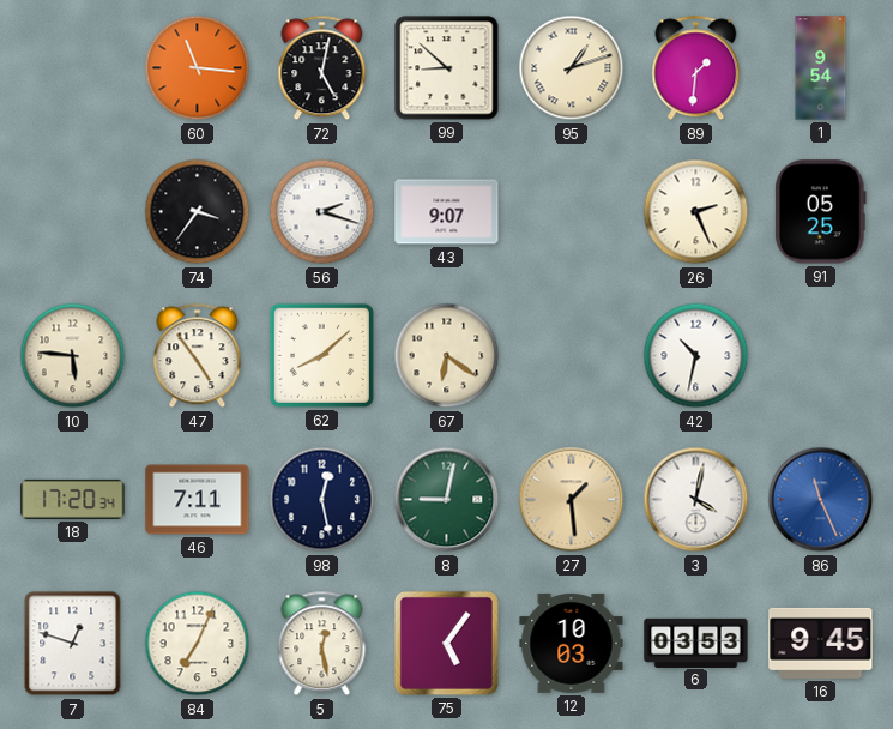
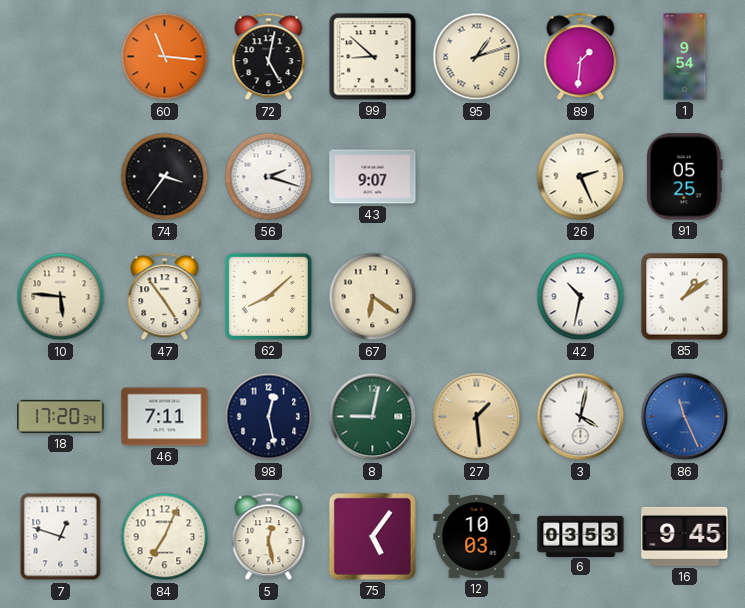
85: none -> 1:09
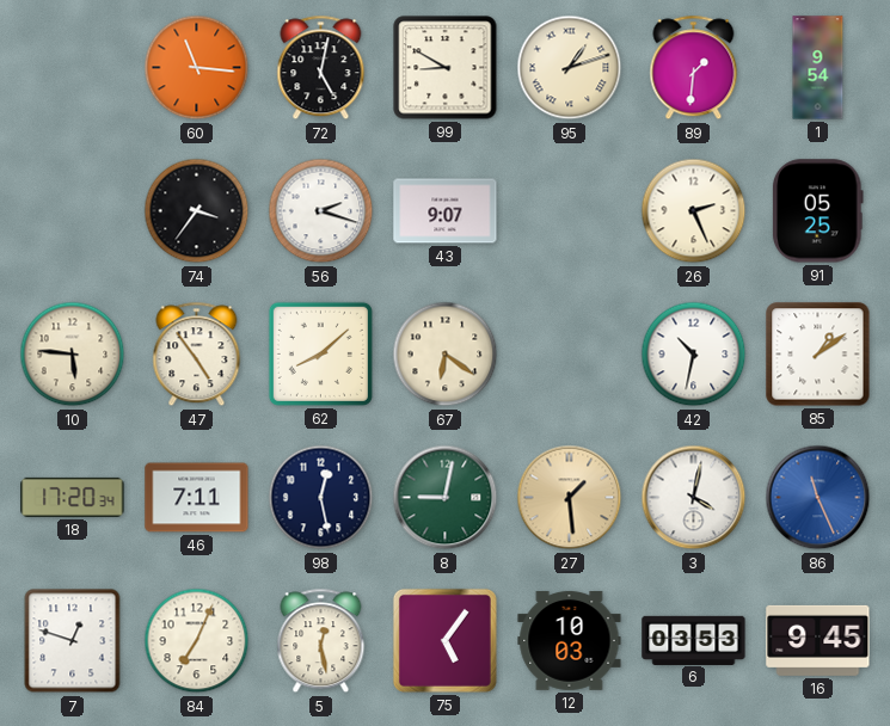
99: 8:52 -> 8:50
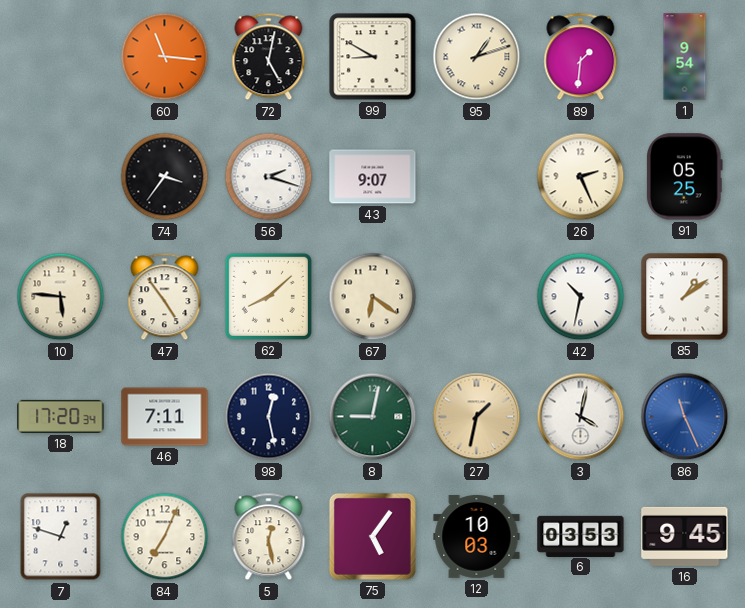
27: 1:29 -> 1:32
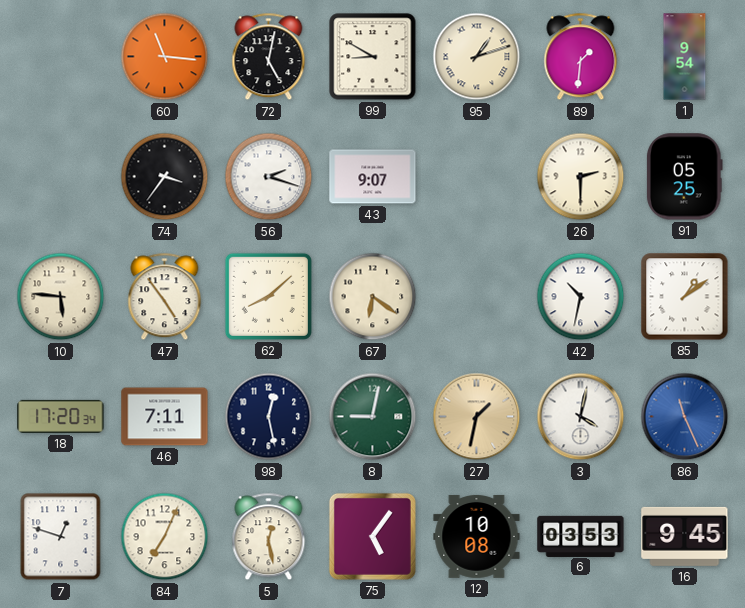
26: 2:26 -> 2:30
12: 10:03 -> 10:08
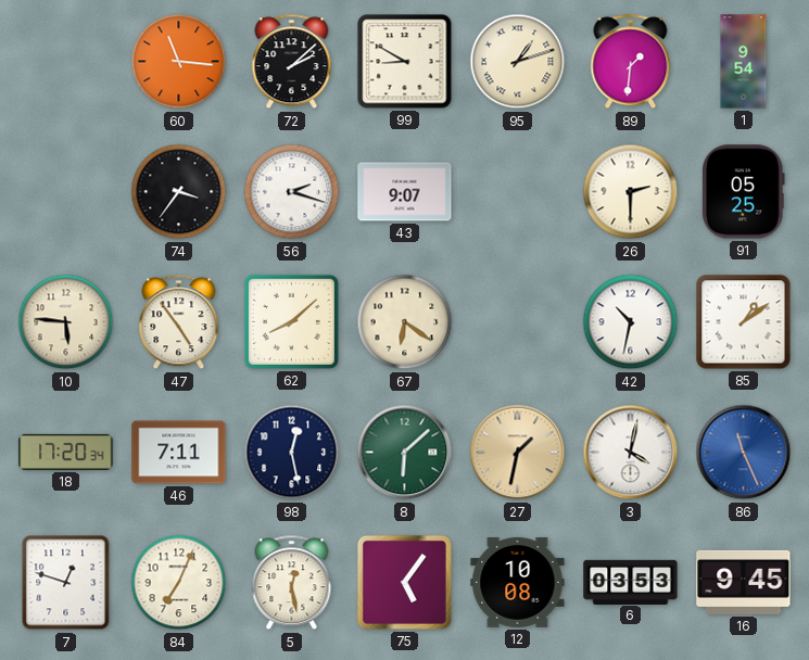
72: 5:02 -> 2:08
8: 9:02 -> 6:08
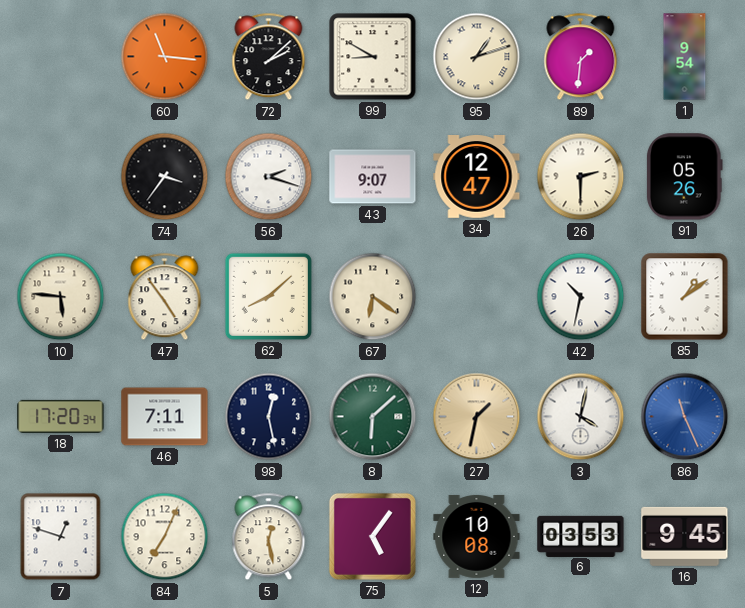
34: none -> 12:47
91: 05:25 -> 05:26
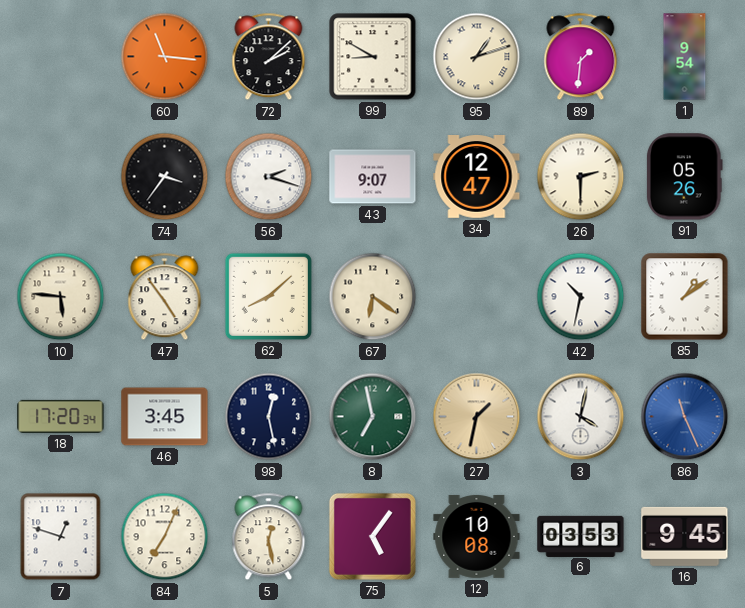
46: 7:11 -> 3:45
8: 6:08 -> 6:58
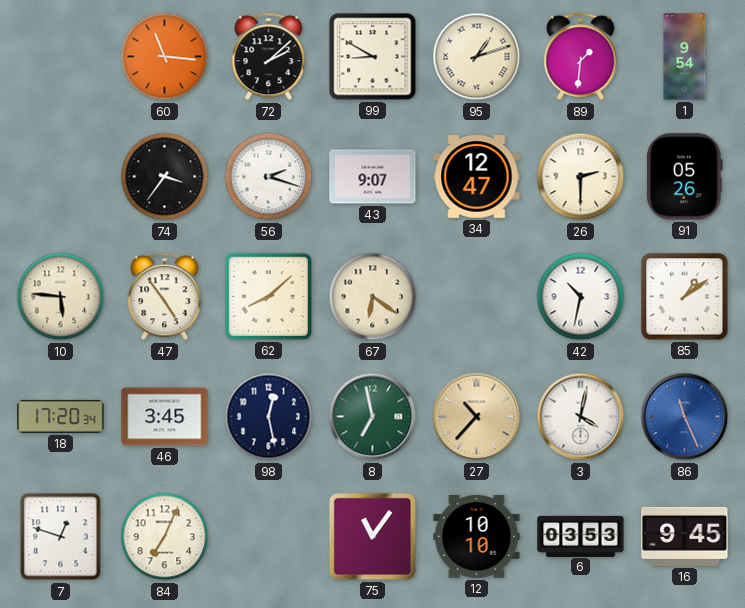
27: 1:32 -> 10:37
5: 12:28 -> none
75: 5:06 -> 11:06
12: 10:08 -> 10:10
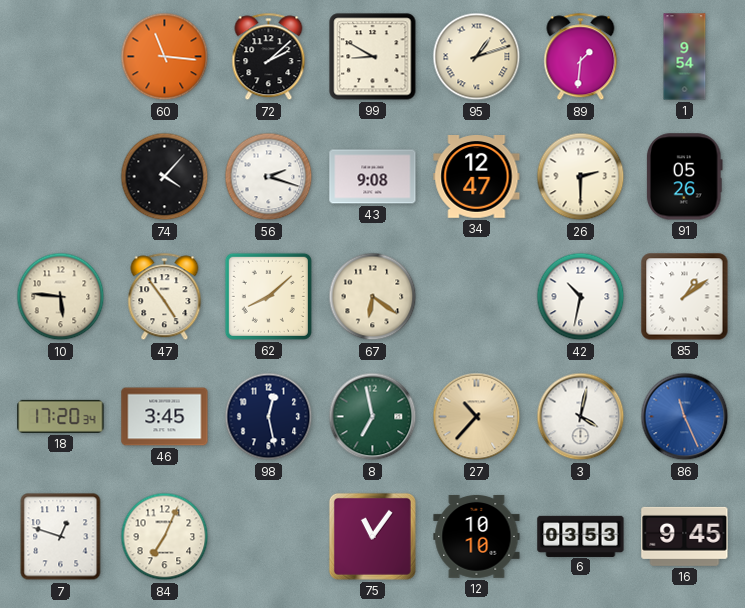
74: 3:36 -> 4:07
43: 9:07 -> 9:08
